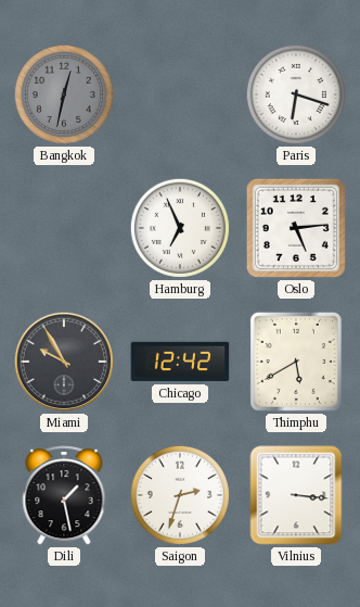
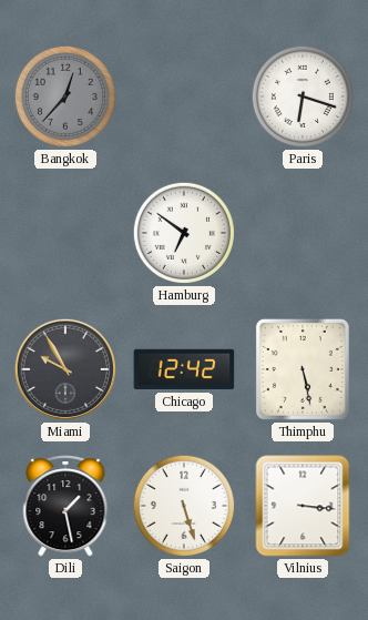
Bangkok: 12:32 -> 12:37
Hamburg: 6:56 -> 6:51
Oslo: 5:14 -> none
Thimphu: 5:40 -> 5:28
Saigon: 2:33 -> 5:27
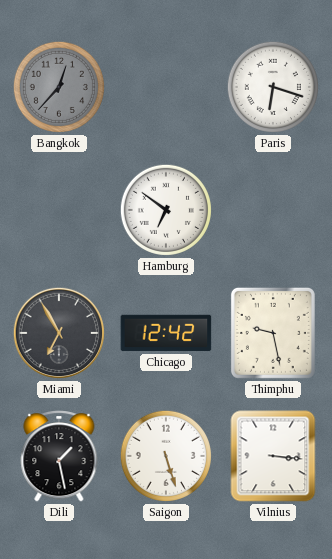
Miami: 9:55 -> 6:55
Thimphu: 5:28 -> 9:28
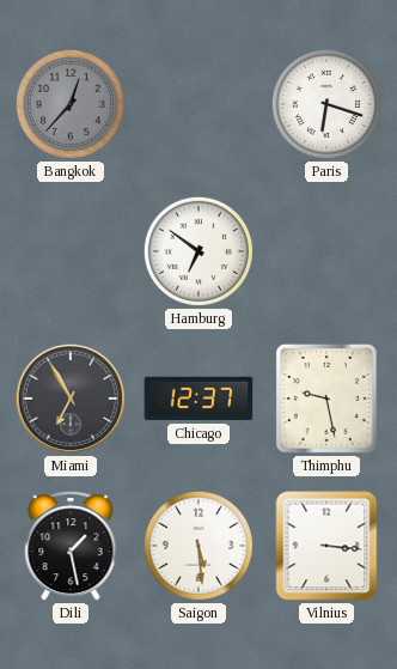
Chicago: 12:42 -> 12:37
Saigon: 5:27 -> 5:29
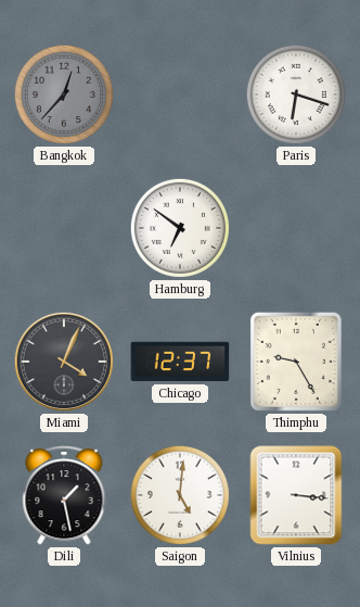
Miami: 6:55 -> 4:04
Thimphu: 9:28 -> 9:25
Saigon: 5:29 -> 5:01
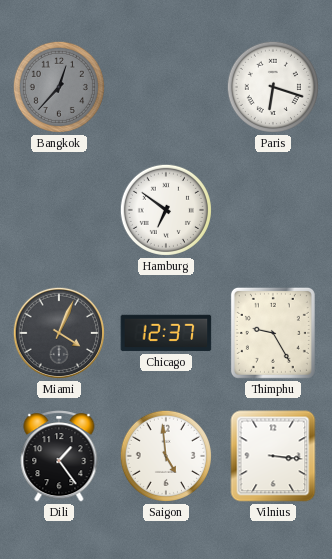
Dili: 1:28 -> 1:24
Saigon: 5:01 -> 4:59
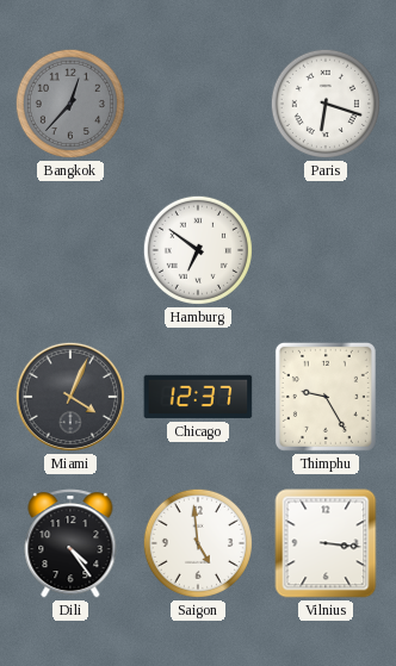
Dili: 1:24 -> 4:24
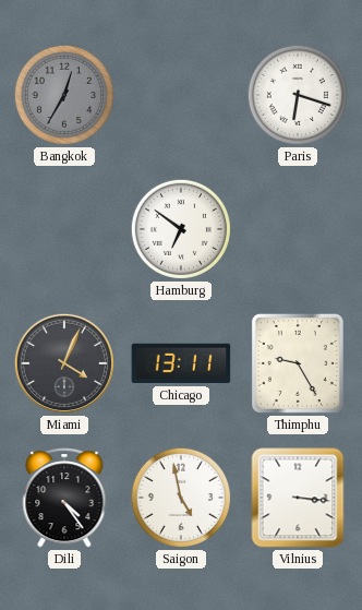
Bangkok: 12:37 -> 12:35
Chicago: 12:37 -> 13:11
Saigon: 4:59 -> 4:58
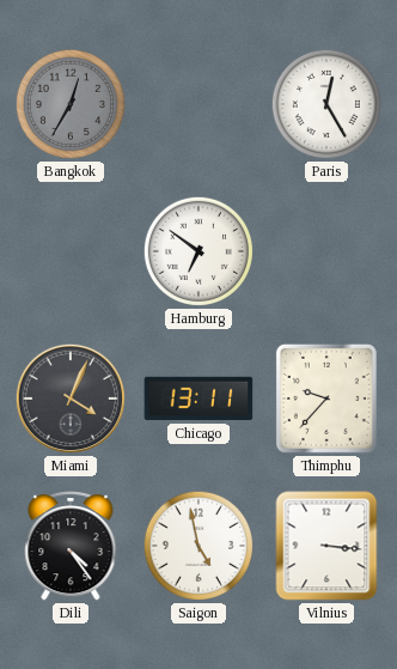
Paris: 6:18 -> 12:25
Thimphu: 9:25 -> 9:37
